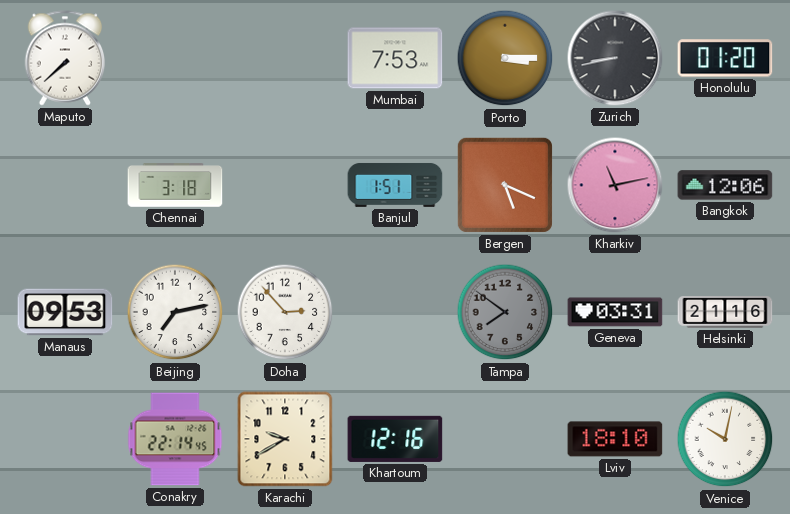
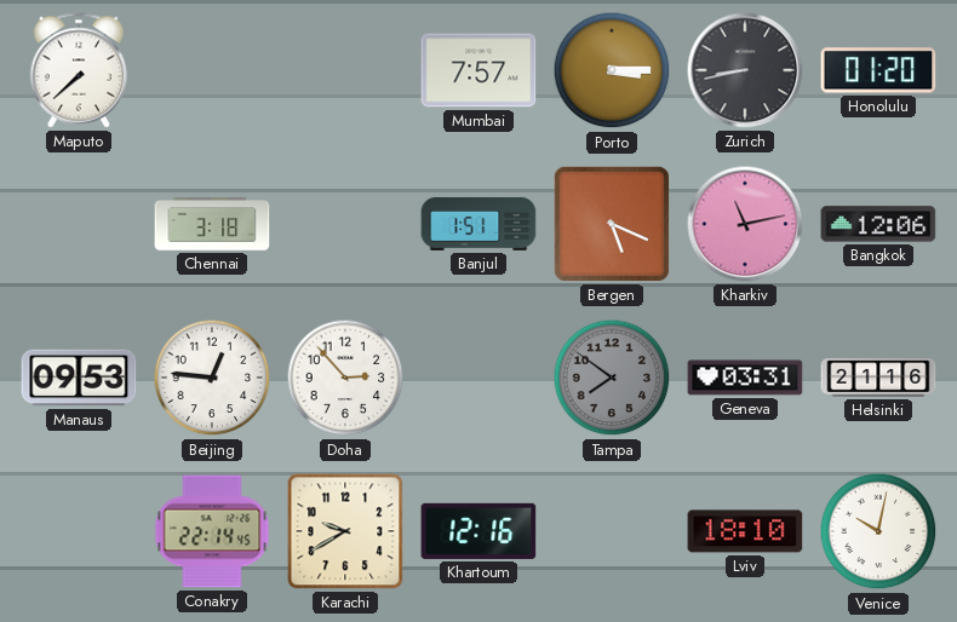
Mumbai: 7:53 -> 7:57
Beijing: 7:13 -> 12:46
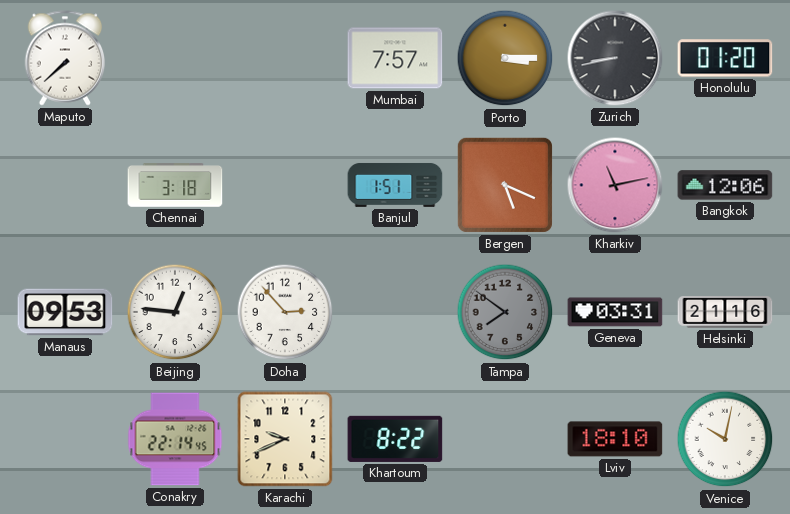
Karachi: 9:40 -> 9:41
Khartoum: 12:16 -> 8:22
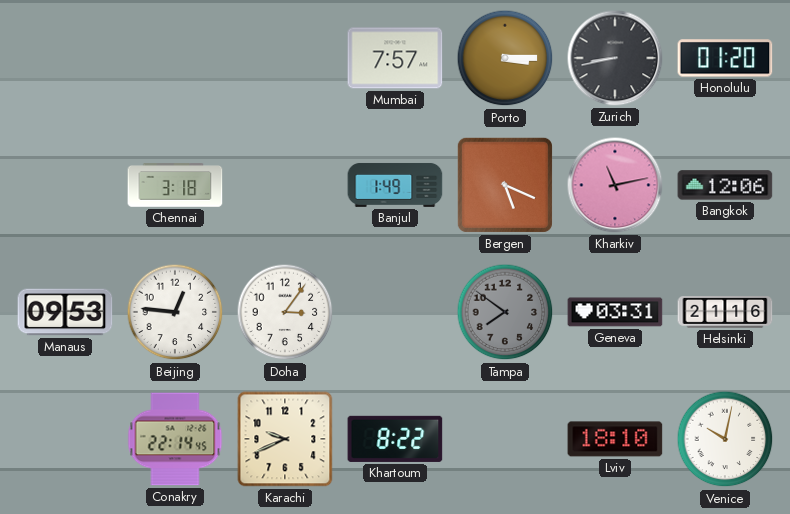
Maputo: 7:38 -> none
Banjul: 1:51 -> 1:49
Doha: 2:53 -> 3:06
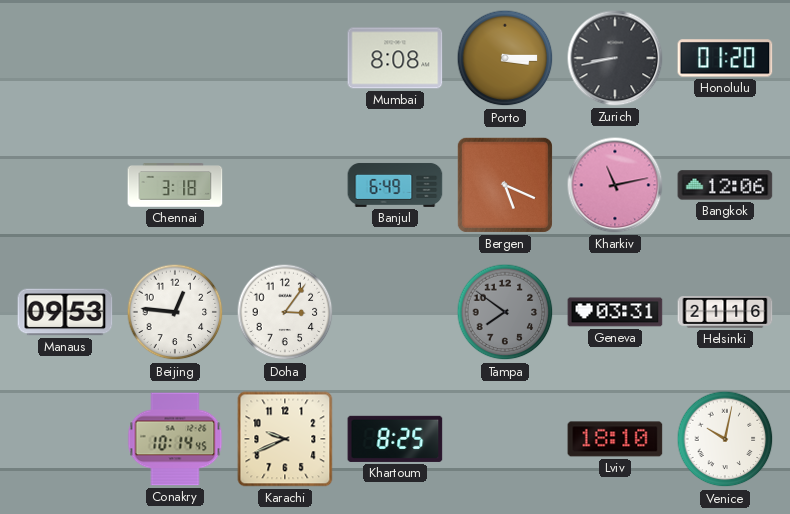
Mumbai: 7:57 -> 8:08
Banjul: 1:49 -> 6:49
Conakry: 22:14 -> 10:14
Khartoum: 8:22 -> 8:25
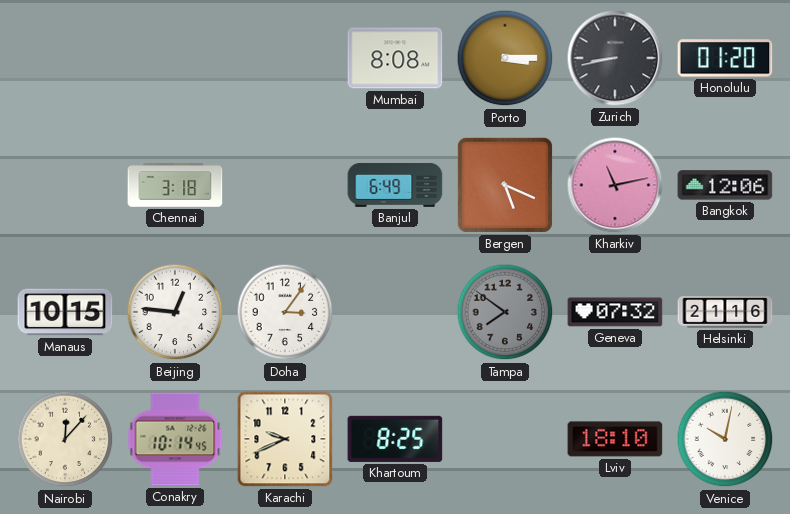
Manaus: 09:53 -> 10:15
Geneva: 03:31 -> 07:32
Nairobi: none -> 12:07
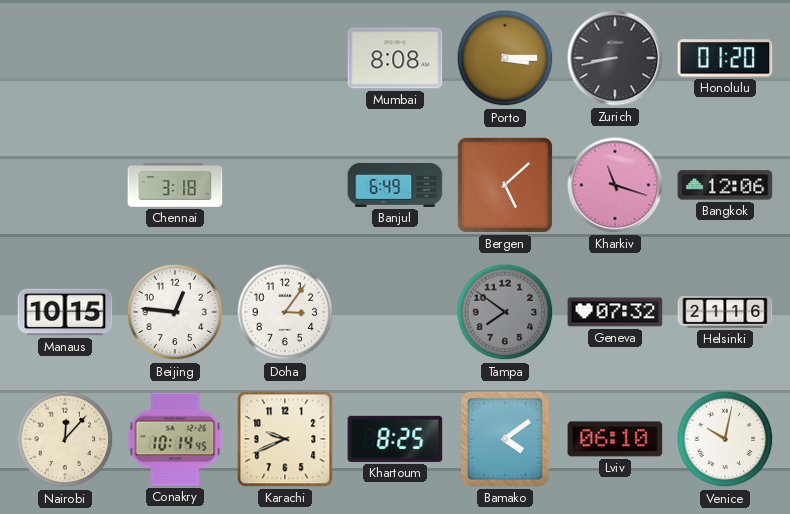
Bergen: 5:19 -> 5:08
Kharkiv: 11:13 -> 11:18
Bamako: none -> 4:09
Lviv: 18:10 -> 06:10
